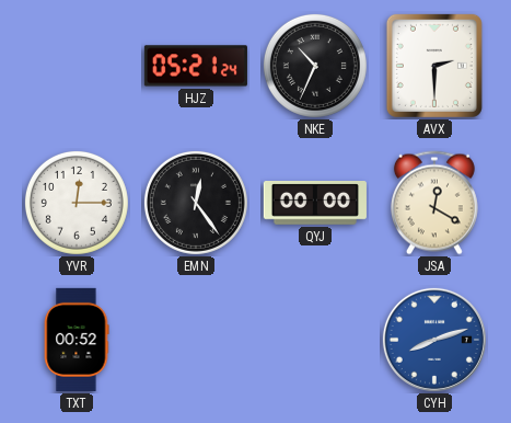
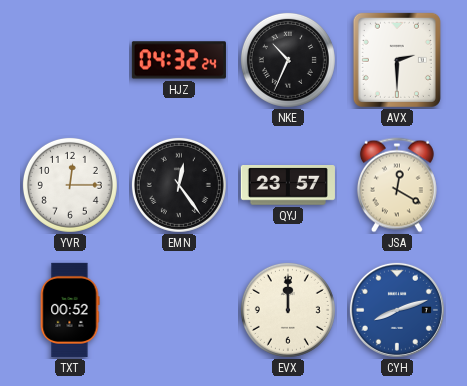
HJZ: 05:21 -> 04:32
QYJ: 00:00 -> 23:57
EVX: none -> 12:00
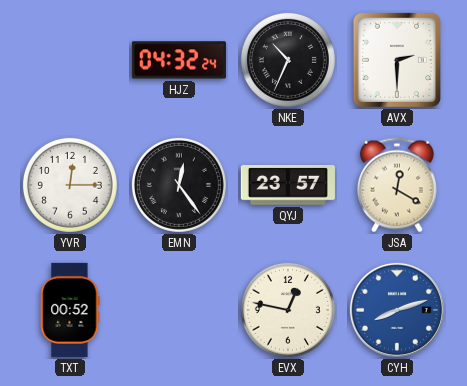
EVX: 12:00 -> 12:47
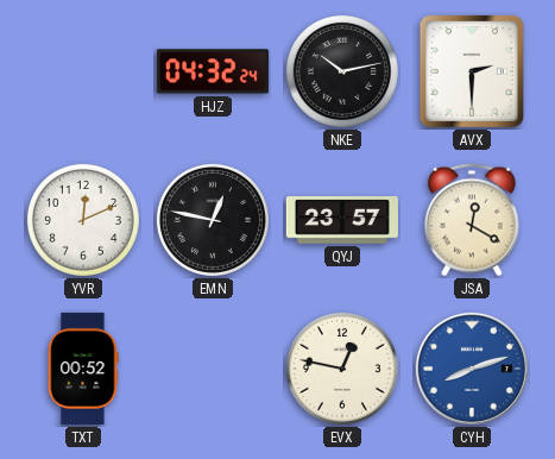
NKE: 10:34 -> 10:13
YVR: 12:15 -> 12:11
EMN: 12:24 -> 12:47
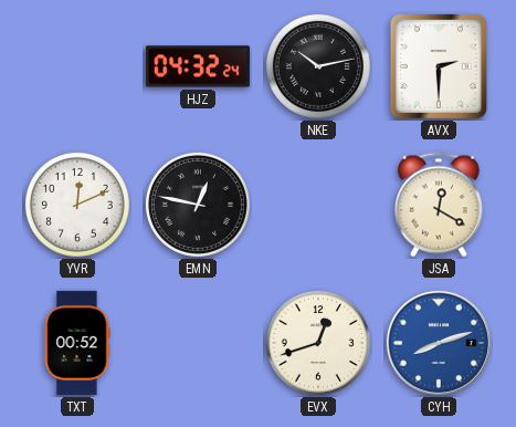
QYJ: 23:57 -> none
EVX: 12:47 -> 12:42
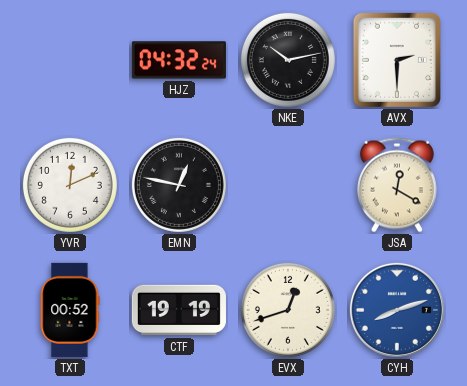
CTF: none -> 19:19
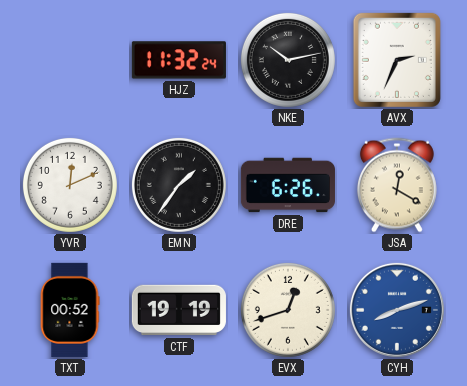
HJZ: 04:32 -> 11:32
AVX: 2:30 -> 2:34
EMN: 12:47 -> 1:36
DRE: none -> 6:26
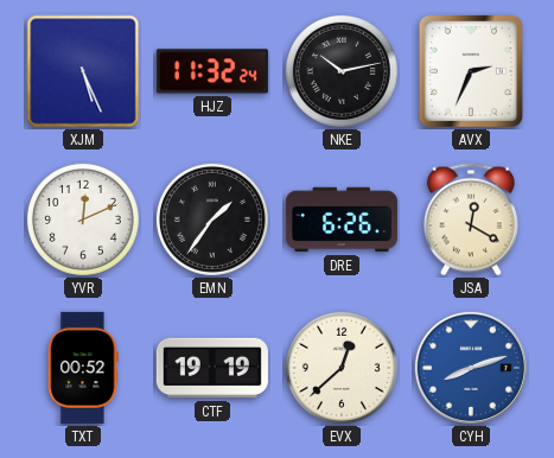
XJM: none -> 5:26
EVX: 12:42 -> 12:38
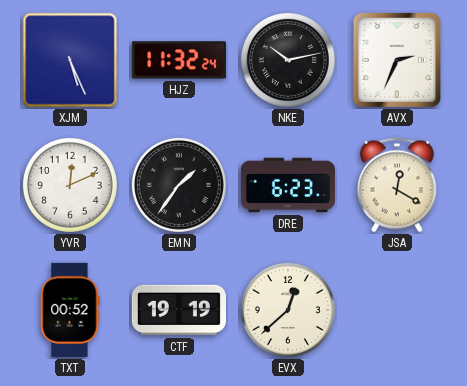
DRE: 6:26 -> 6:23
CYH: 8:12 -> none
